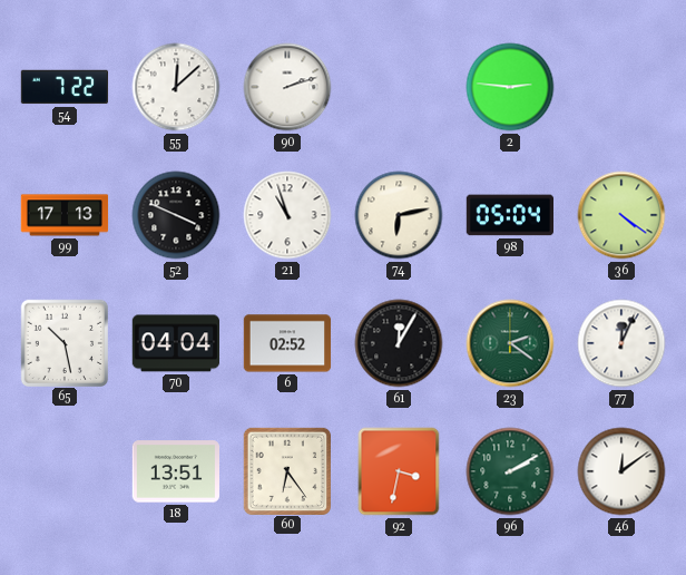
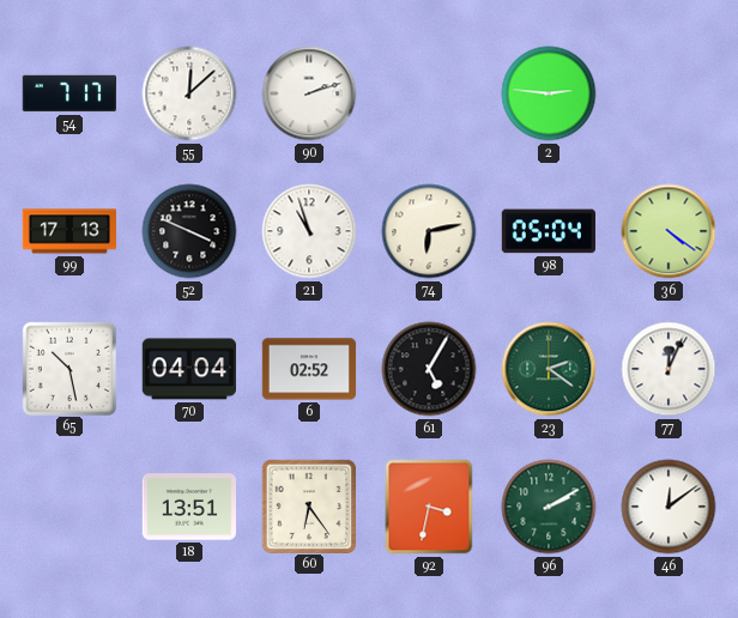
54: 7:22 -> 7:17
61: 12:05 -> 5:05
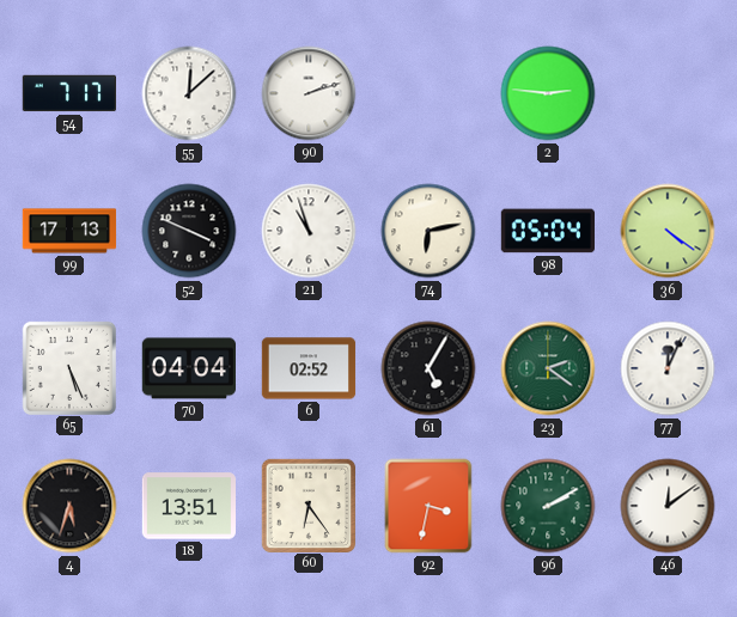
65: 10:28 -> 5:26
4: none -> 5:33
